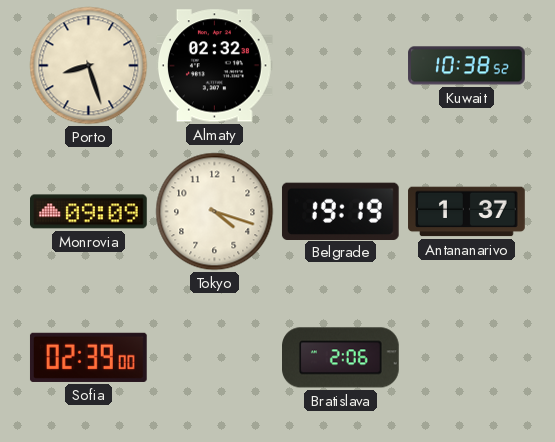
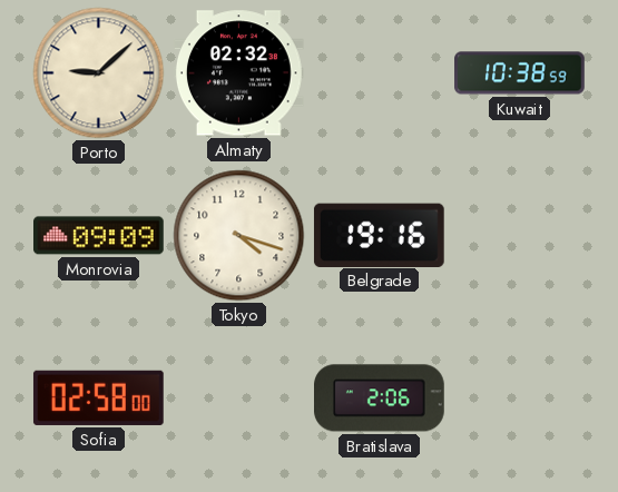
Porto: 8:27 -> 9:08
Kuwait: 10:38:52 -> 10:38:59
Belgrade: 19:19 -> 19:16
Antananarivo: 1:37 -> none
Sofia: 02:39 -> 02:58
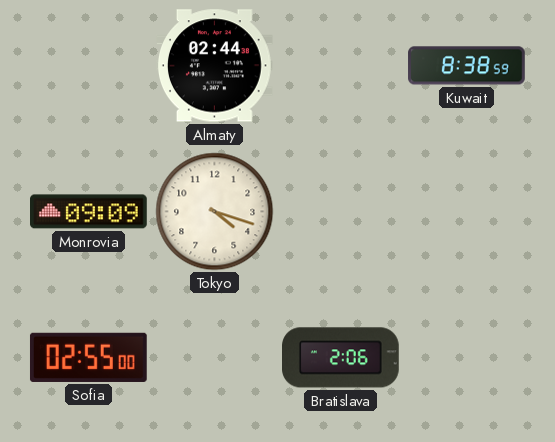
Porto: 9:08 -> none
Almaty: 02:32 -> 02:44
Kuwait: 10:38 -> 8:38
Belgrade: 19:16 -> none
Sofia: 02:58 -> 02:55
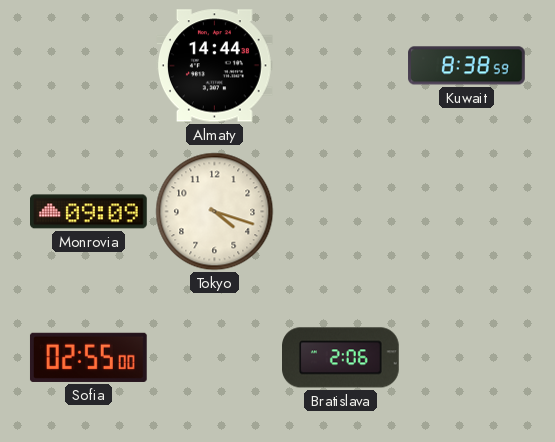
Almaty: 02:44 -> 14:44
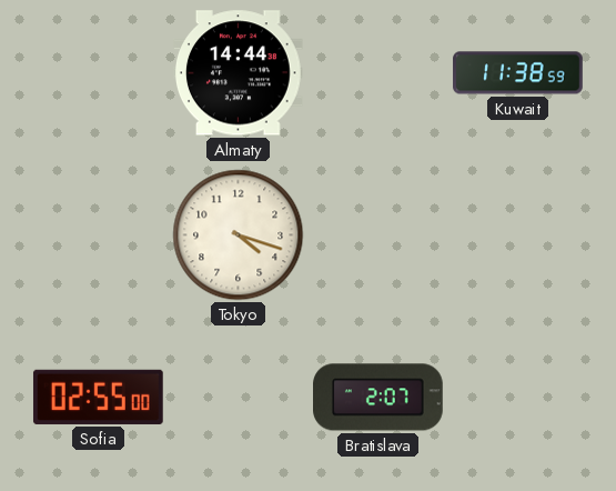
Kuwait: 8:38 -> 11:38
Monrovia: 09:09 -> none
Bratislava: 2:06 -> 2:07
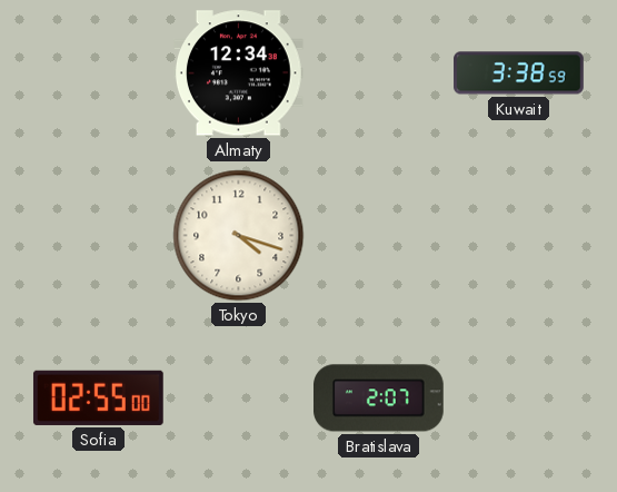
Almaty: 14:44 -> 12:34
Kuwait: 11:38 -> 3:38
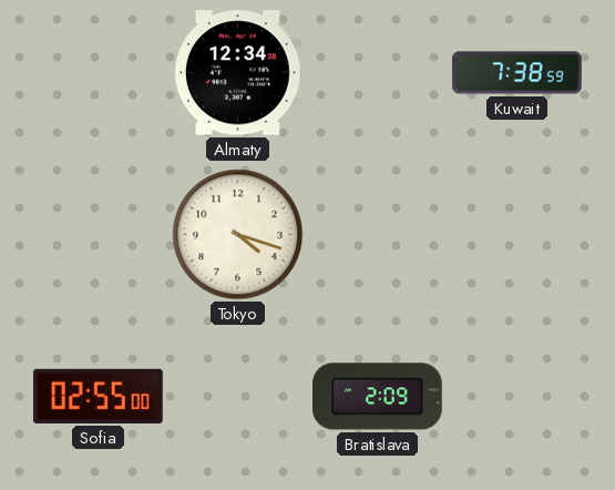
Kuwait: 3:38 -> 7:38
Bratislava: 2:07 -> 2:09
